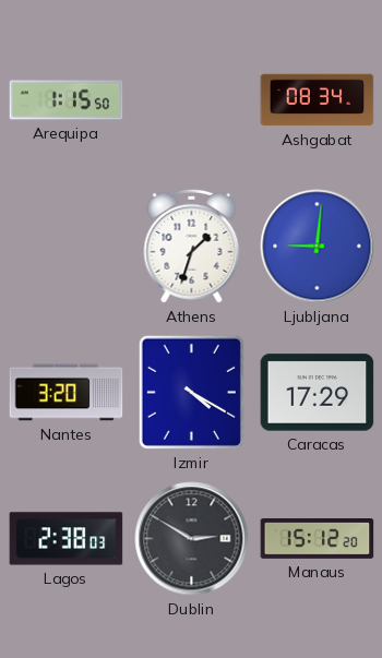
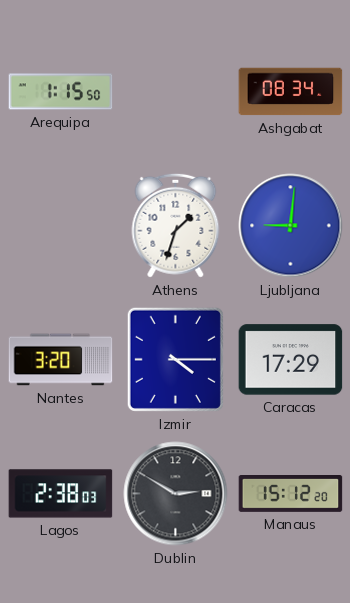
Izmir: 4:20 -> 4:15
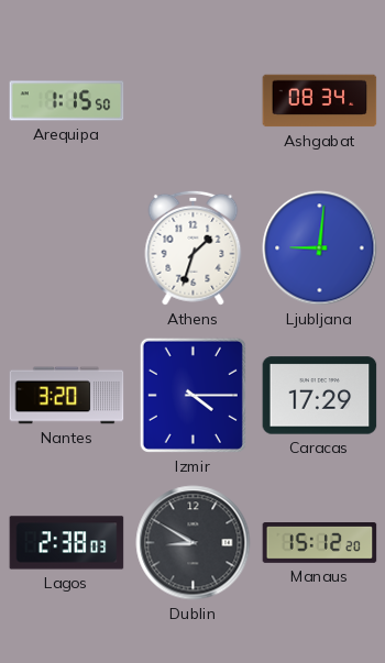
Dublin: 2:50 -> 8:50
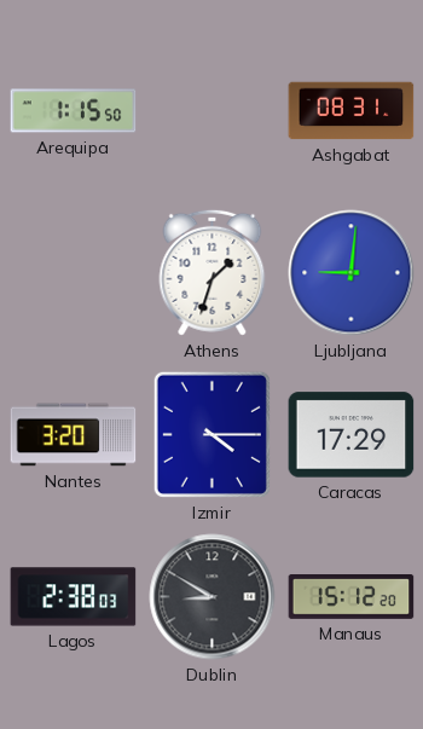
Ashgabat: 08:34 -> 08:31
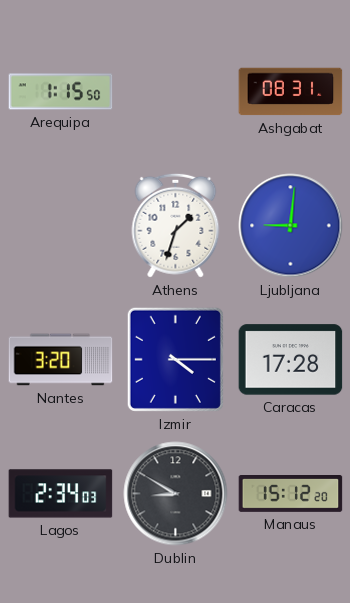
Caracas: 17:29 -> 17:28
Lagos: 2:38 -> 2:34
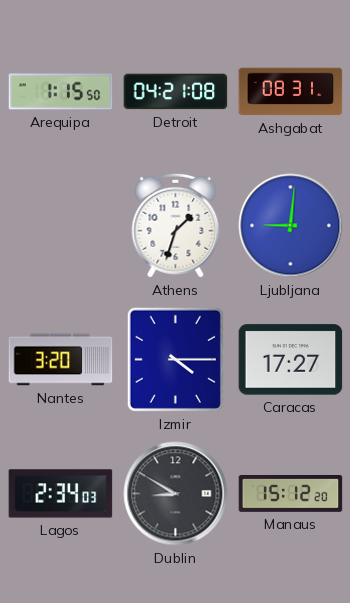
Detroit: none -> 04:21
Caracas: 17:28 -> 17:27
